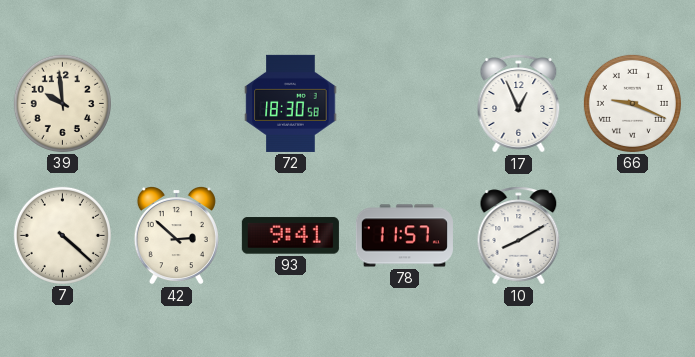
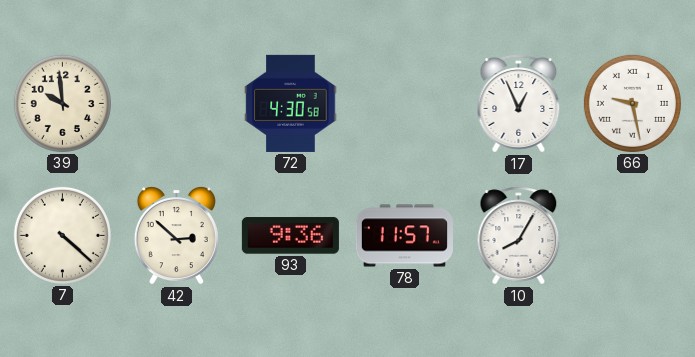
72: 18:30 -> 4:30
66: 9:19 -> 9:28
93: 9:41 -> 9:36
10: 8:10 -> 8:05
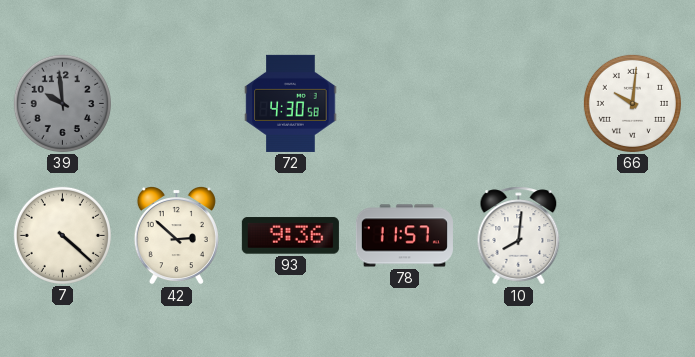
39 dial: cream -> grey
17: 12:56 -> none
66: 9:28 -> 10:01
10: 8:05 -> 8:01
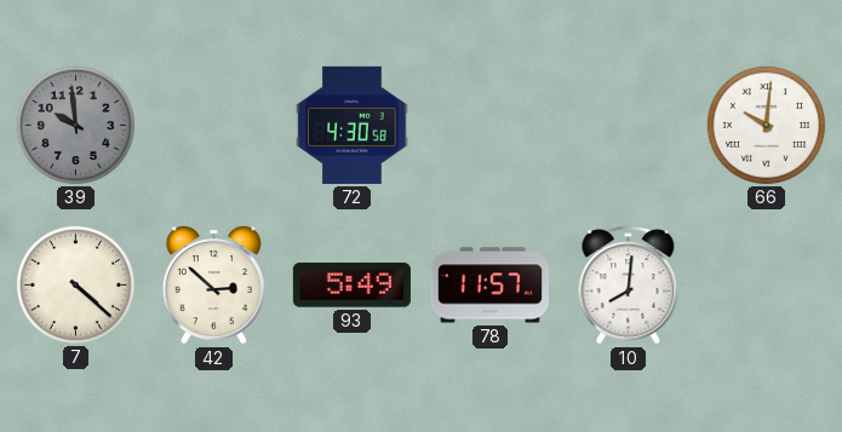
93: 9:36 -> 5:49
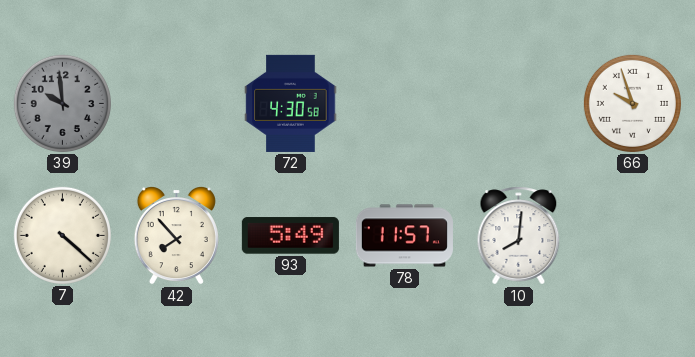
66: 10:01 -> 9:57
42: 2:52 -> 7:53
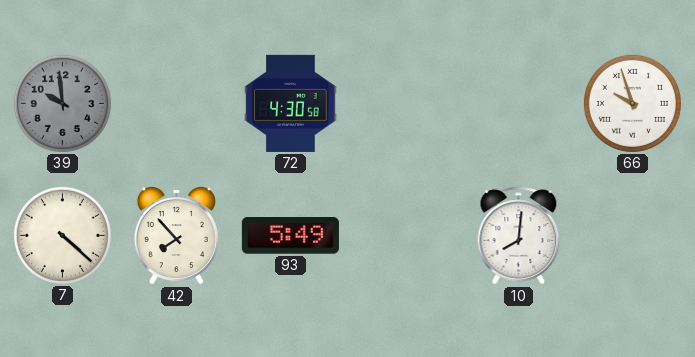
78: 11:57 -> none
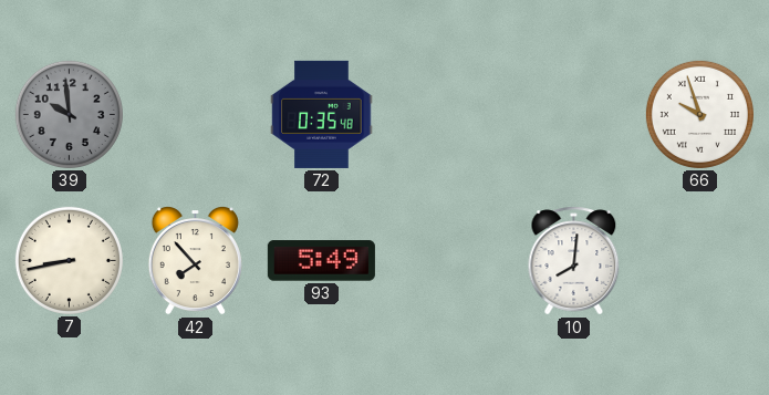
72: 4:30 -> 0:35
7: 4:22 -> 8:43
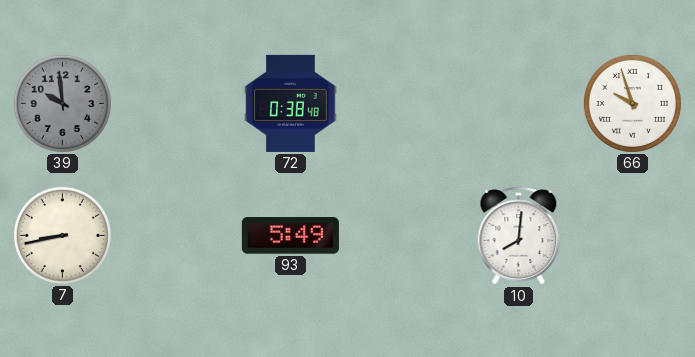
72: 0:35 -> 0:38
42: 7:53 -> none
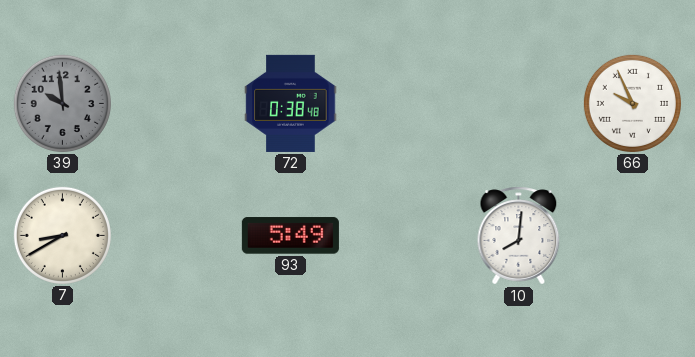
66: 9:57 -> 9:56
7: 8:43 -> 8:40
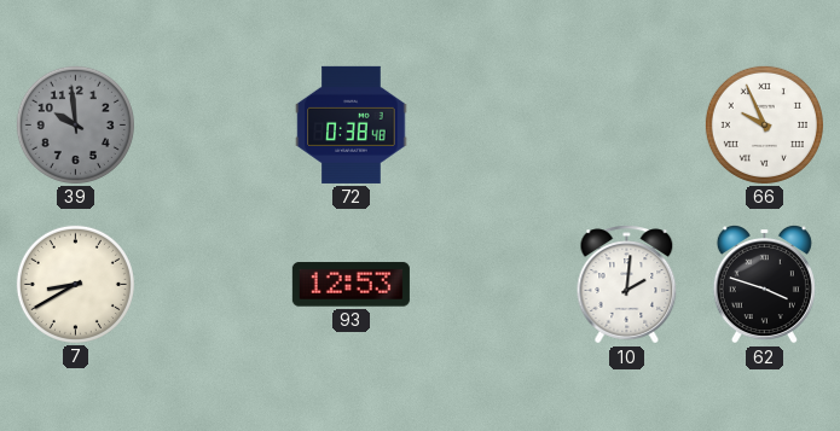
93: 5:49 -> 12:53
10: 8:01 -> 2:01
62: none -> 3:48
